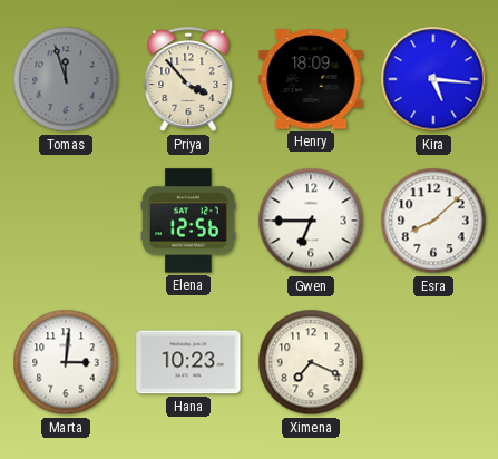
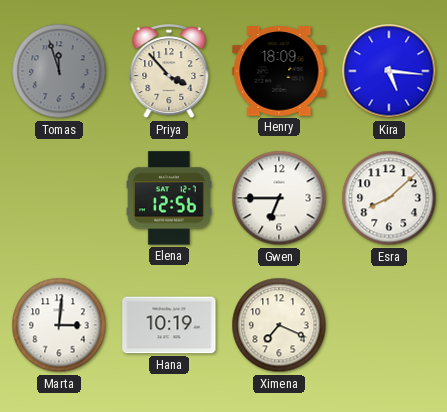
Hana: 10:23 -> 10:19
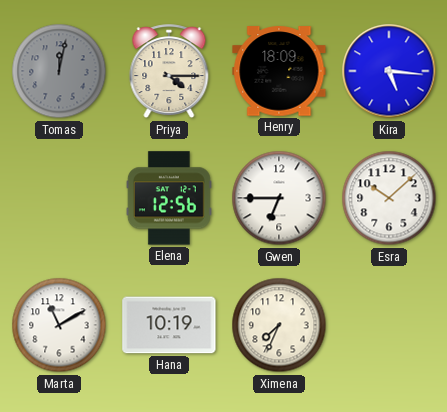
Tomas: 11:57 -> 12:02
Priya: 3:53 -> 4:15
Esra: 8:08 -> 10:08
Marta: 3:01 -> 11:10
Ximena: 7:19 -> 7:34
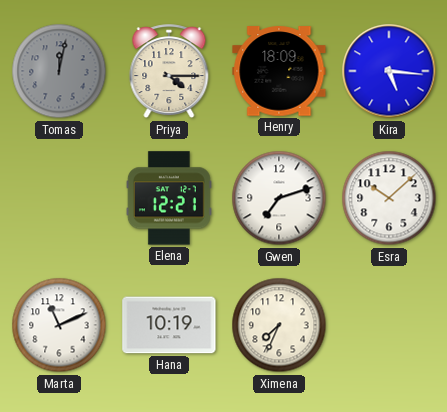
Elena: 12:56 -> 12:21
Gwen: 6:45 -> 7:12
Marta: 11:10 -> 11:11
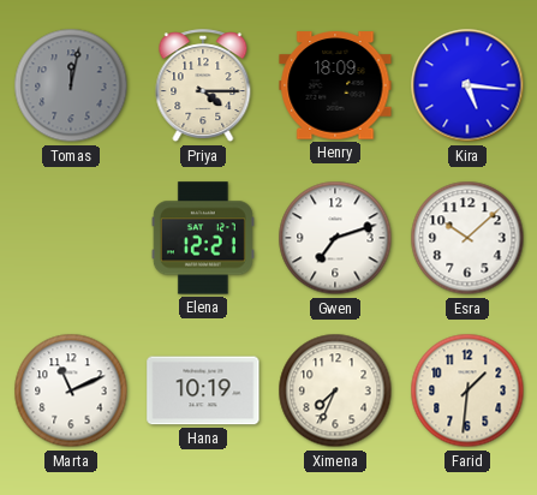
Farid: none -> 1:31
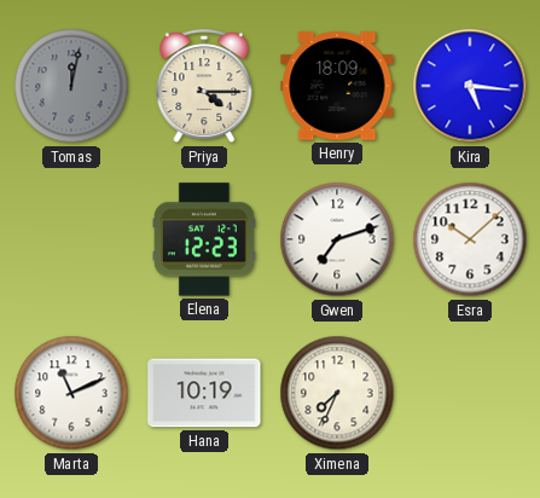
Elena: 12:21 -> 12:23
Farid: 1:31 -> none
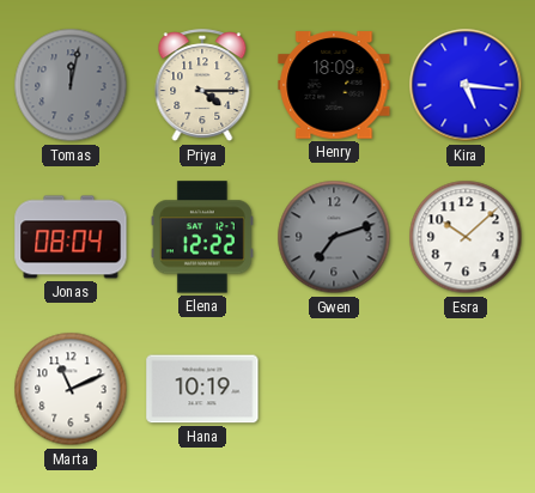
Jonas: none -> 08:04
Elena: 12:23 -> 12:22
Gwen dial: white -> grey
Ximena: 7:34 -> none
